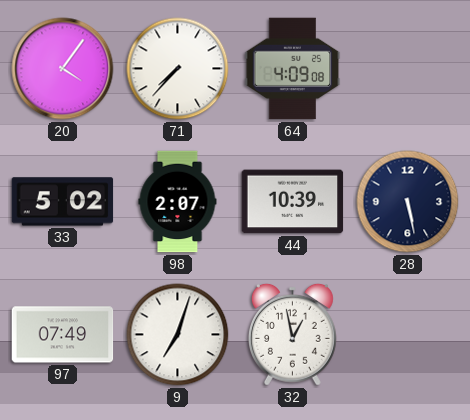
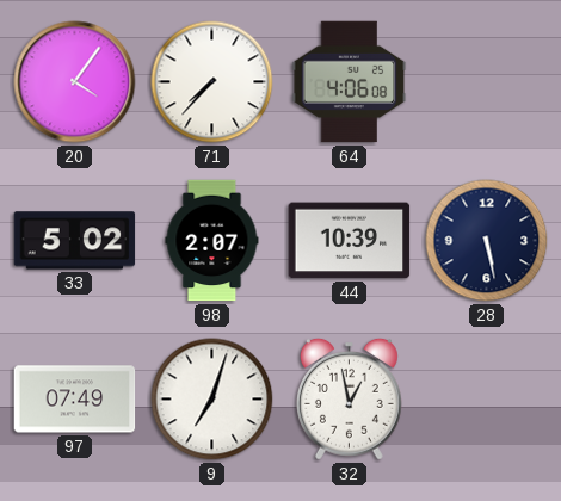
64: 4:09 -> 4:06
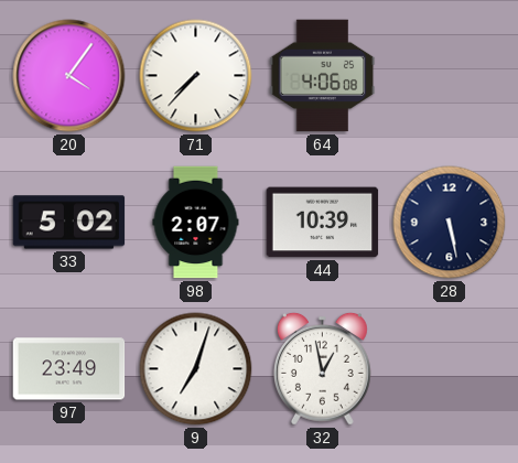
97: 07:49 -> 23:49
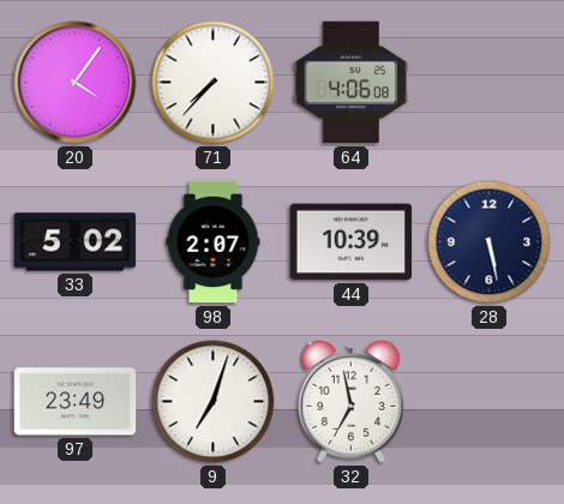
32: 12:58 -> 6:58
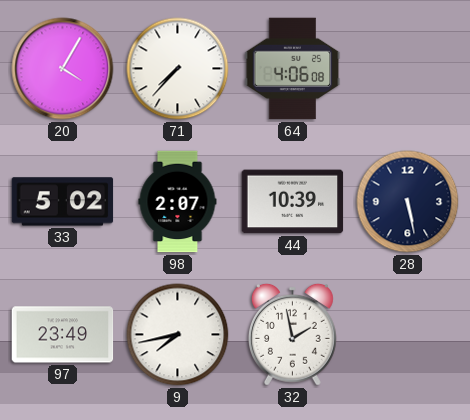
20: 4:06 -> 4:05
9: 7:03 -> 7:43
32: 6:58 -> 1:58
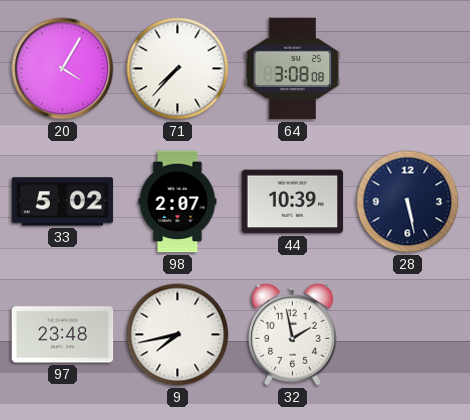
64: 4:06 -> 3:08
97: 23:49 -> 23:48
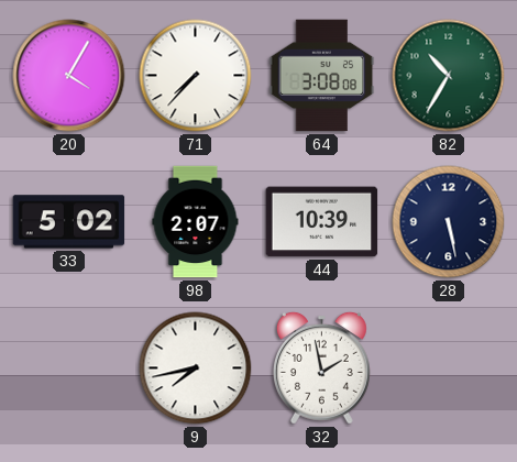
82: none -> 10:35
97: 23:48 -> none
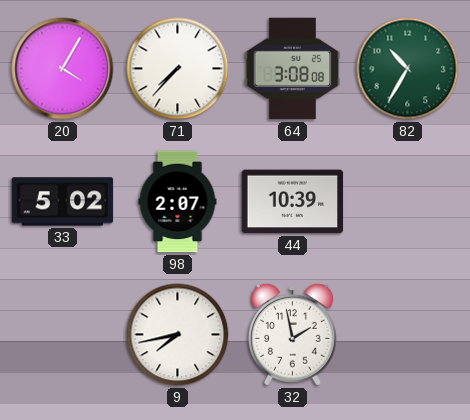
28: 5:28 -> none
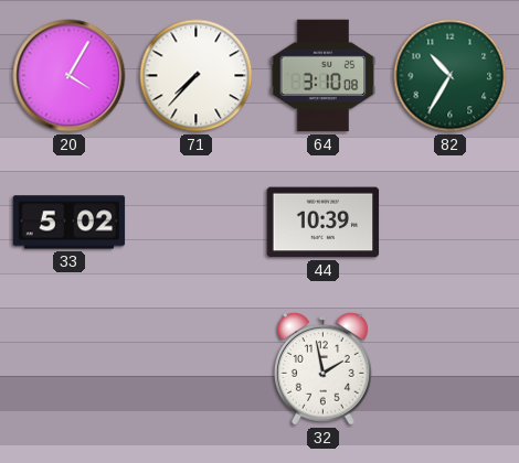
64: 3:08 -> 3:10
98: 2:07 -> none
9: 7:43 -> none
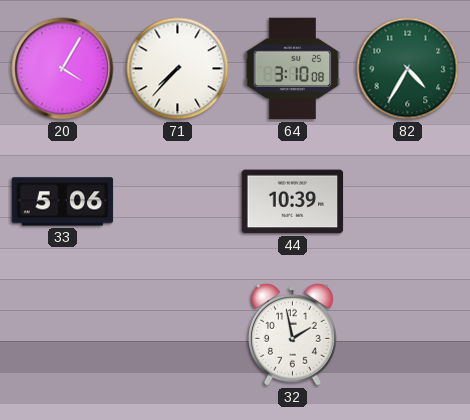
82: 10:35 -> 4:35
33: 5:02 -> 5:06
